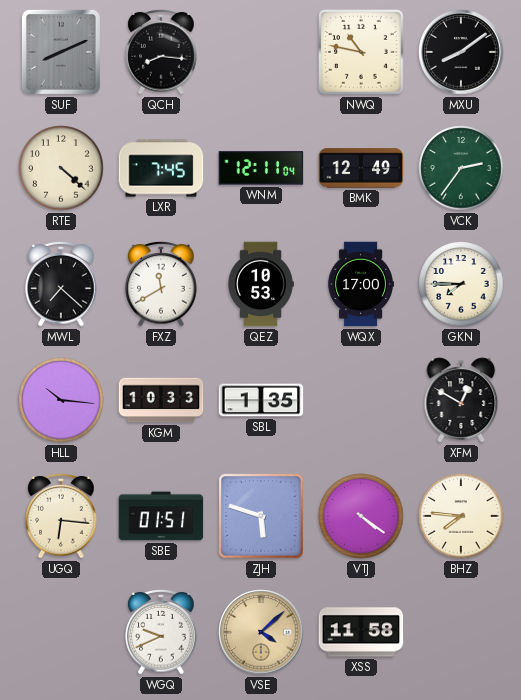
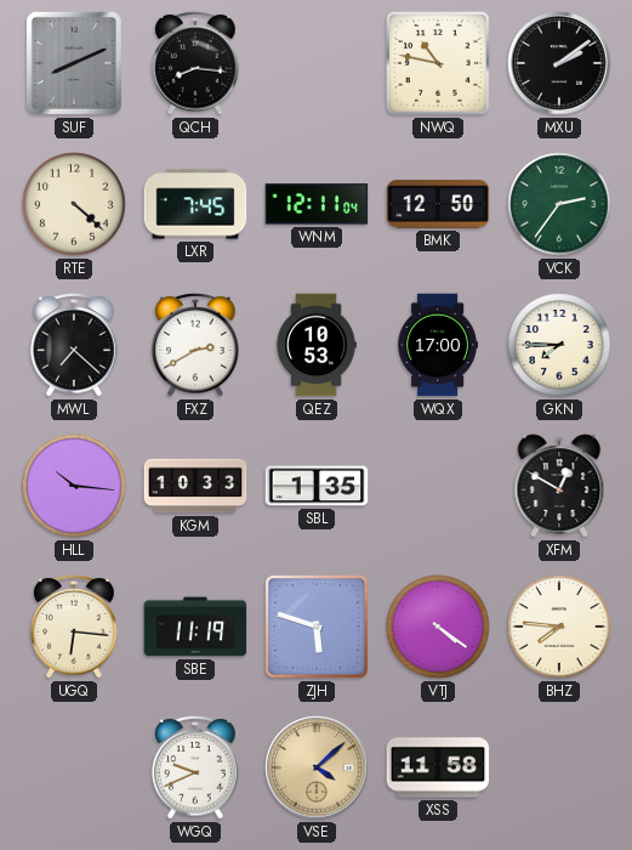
MXU: 8:09 -> 2:09
BMK: 12:49 -> 12:50
FXZ: 11:40 -> 2:40
SBE: 01:51 -> 11:19
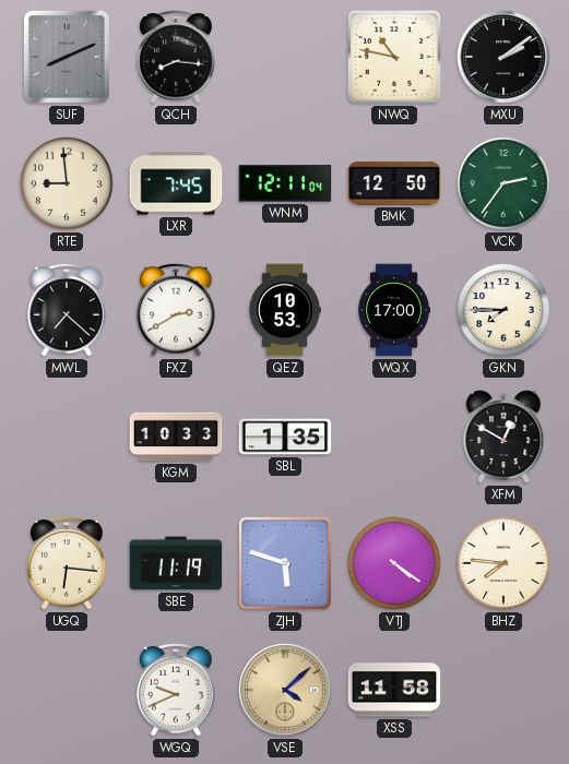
RTE: 4:22 -> 8:59
HLL: 10:16 -> none
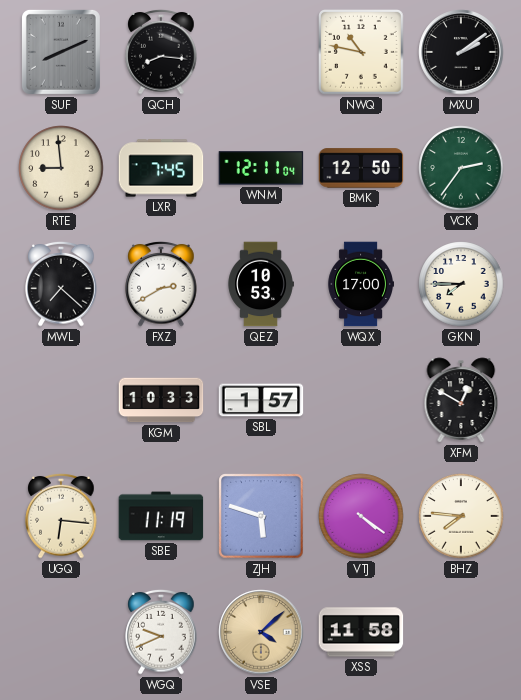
SBL: 1:35 -> 1:57
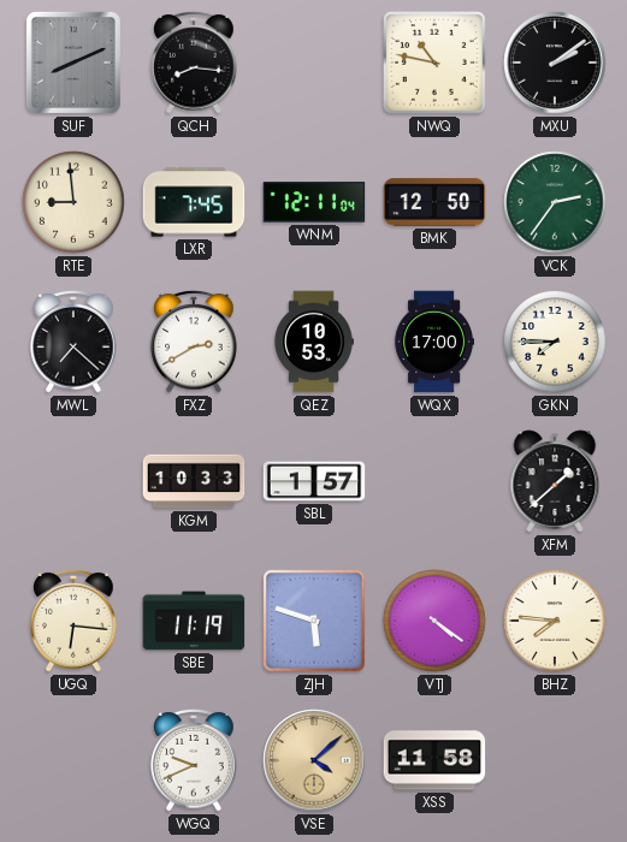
XFM: 12:50 -> 1:38
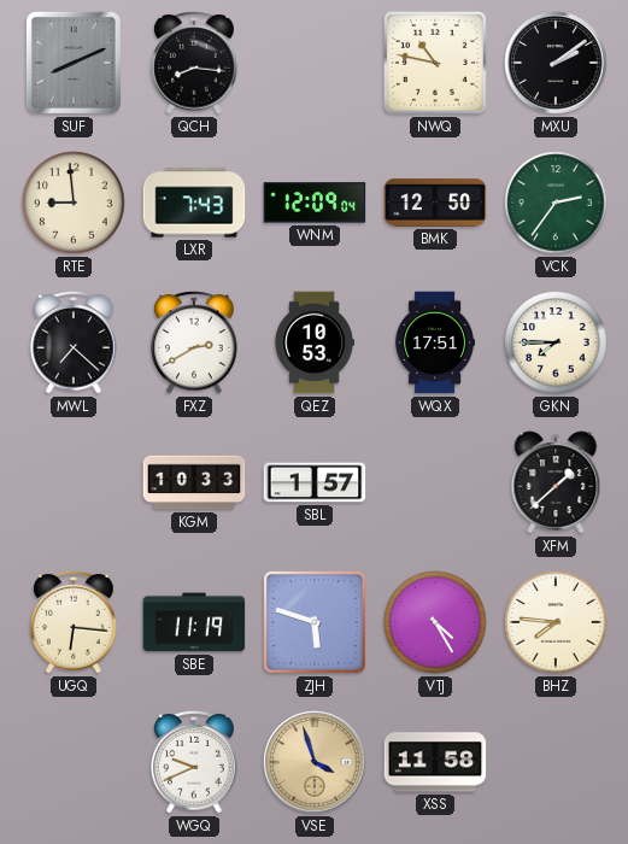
LXR: 7:45 -> 7:43
WNM: 12:11 -> 12:09
WQX: 17:00 -> 17:51
VTJ: 4:21 -> 4:25
VSE: 4:08 -> 3:57
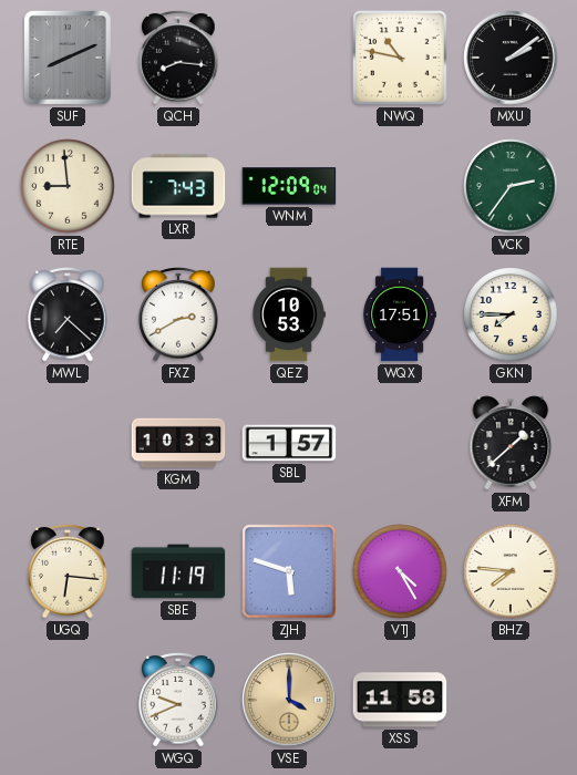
BMK: 12:50 -> none
VSE: 3:57 -> 4:00
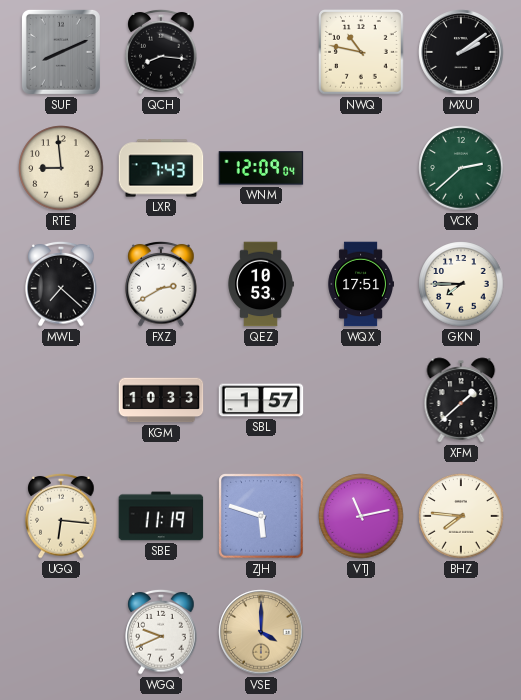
VCK: 2:36 -> 2:38
VTJ: 4:25 -> 11:13
XSS: 11:58 -> none
